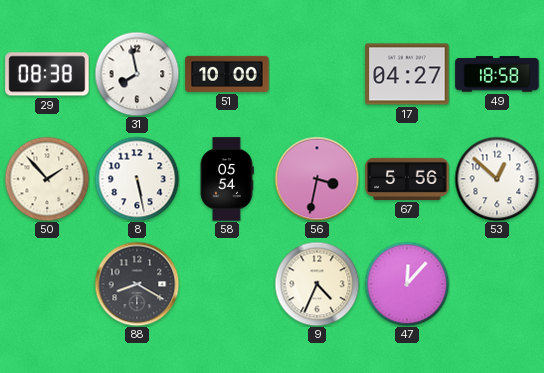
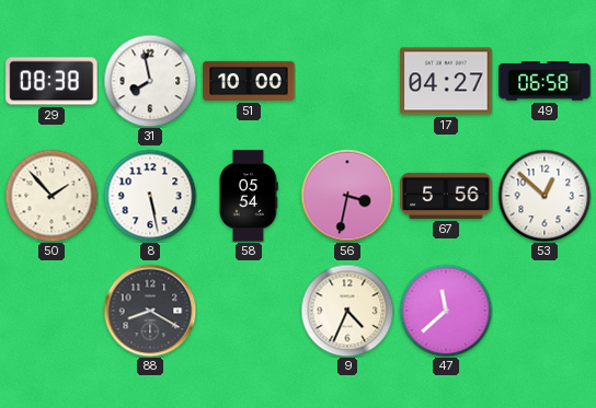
49: 18:58 -> 06:58
47: 12:07 -> 11:38
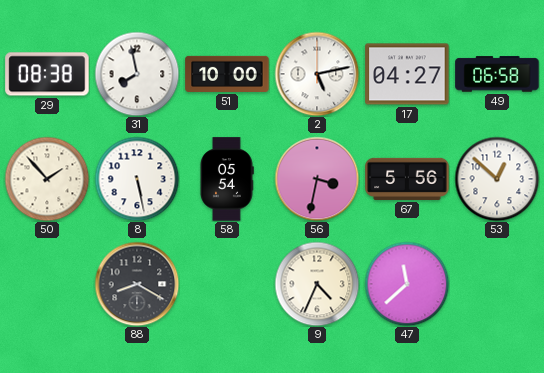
2: none -> 5:13
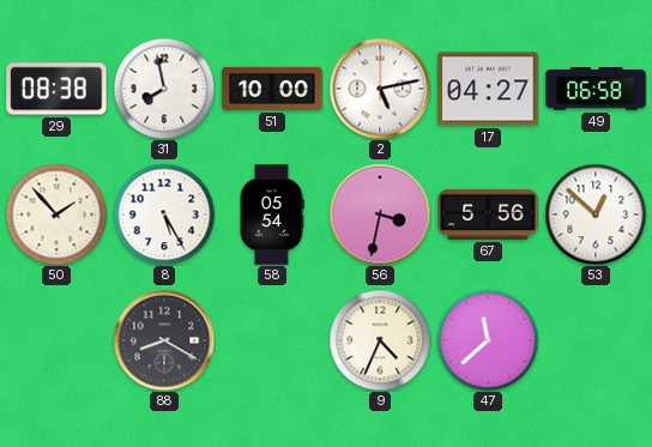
8: 5:28 -> 5:25
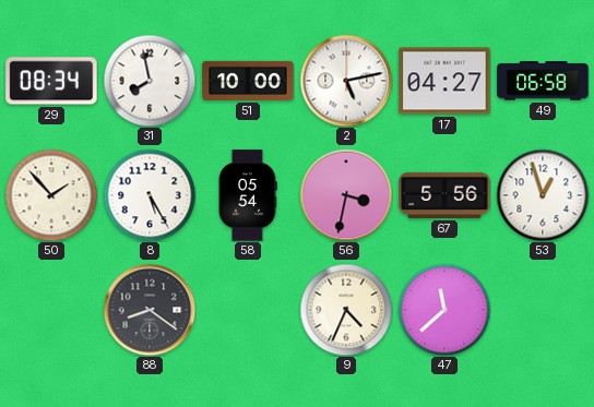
29: 08:38 -> 08:34
53: 12:52 -> 12:57
88: 8:20 -> 8:21
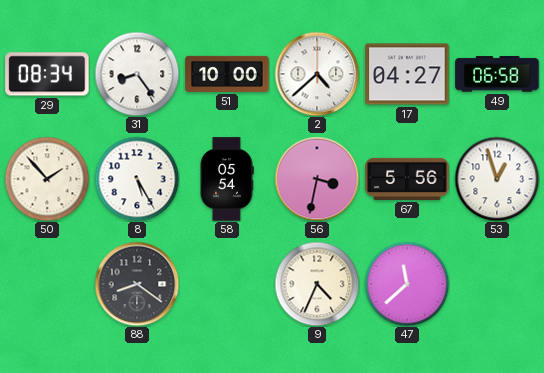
31: 7:58 -> 8:24
2: 5:13 -> 4:38
